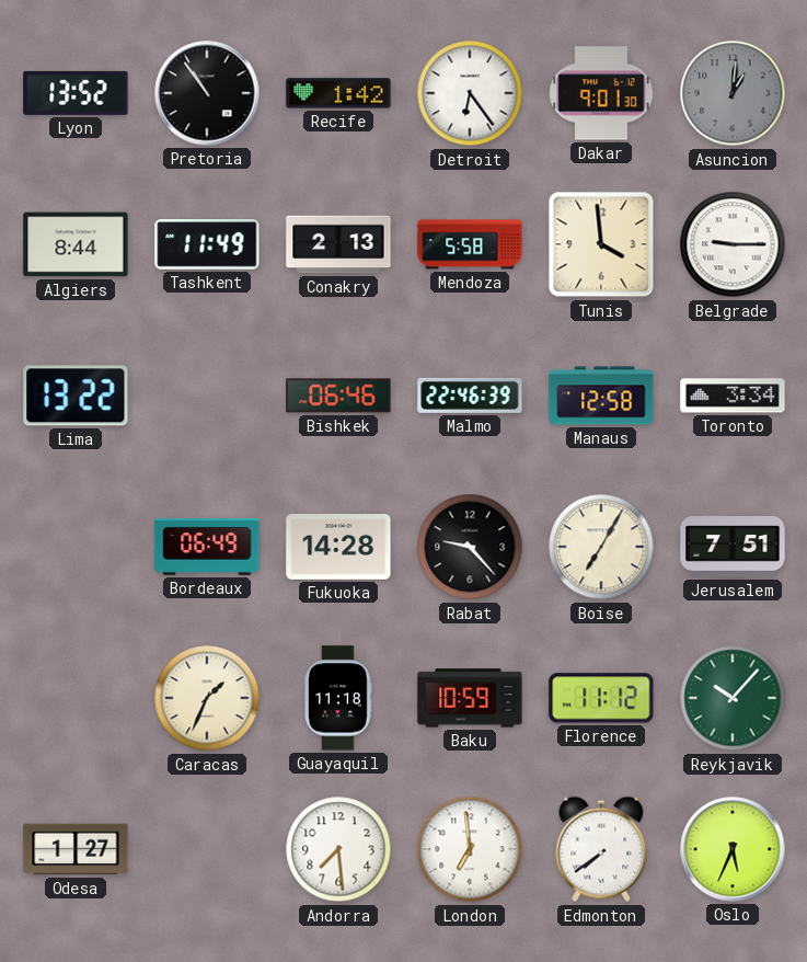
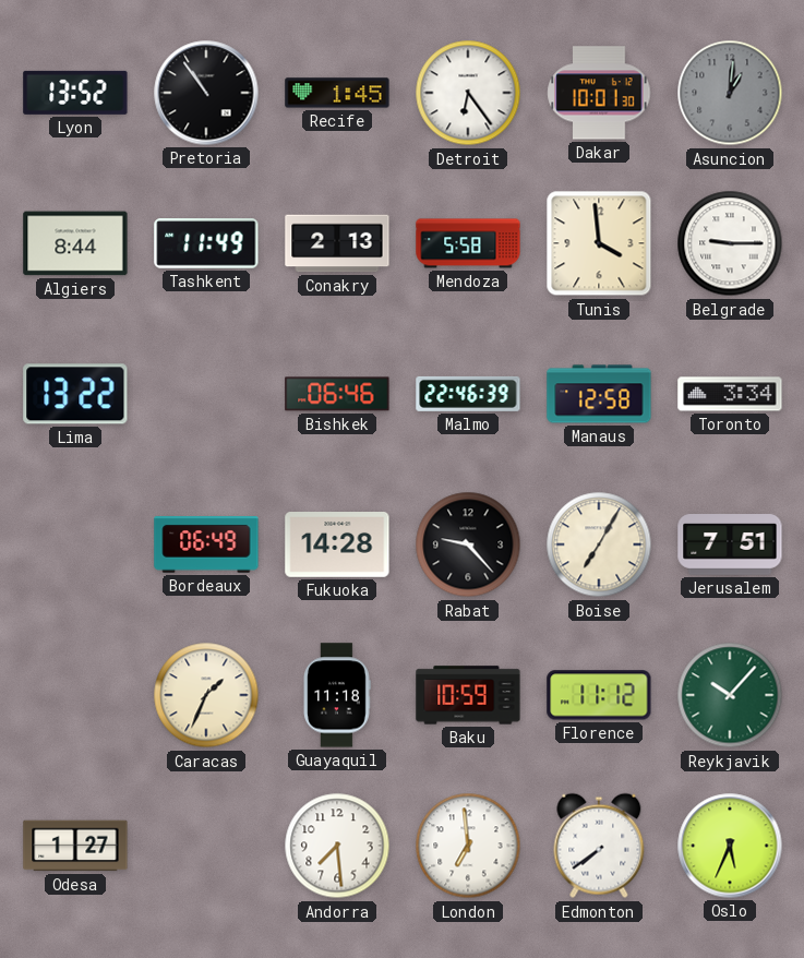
Recife: 1:42 -> 1:45
Dakar: 9:01 -> 10:01
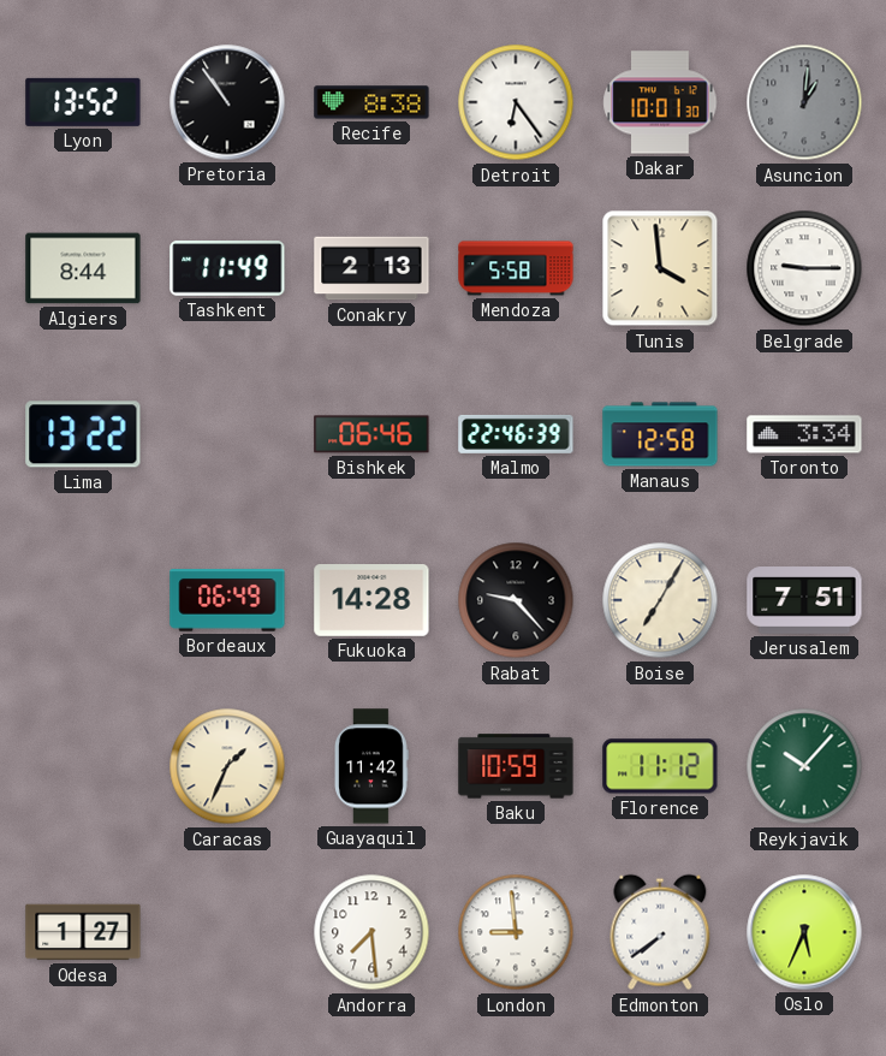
Recife: 1:45 -> 8:38
Guayaquil: 11:18 -> 11:42
London: 6:59 -> 8:59
